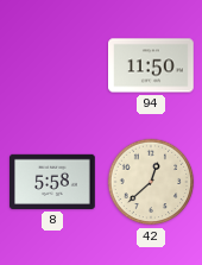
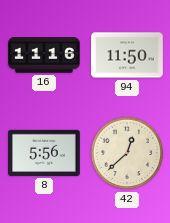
16: none -> 11:16
8: 5:58 -> 5:56
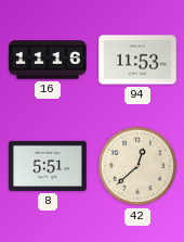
94: 11:50 -> 11:53
8: 5:56 -> 5:51
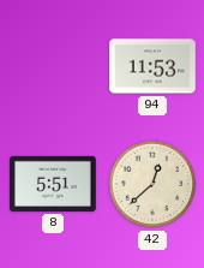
16: 11:16 -> none
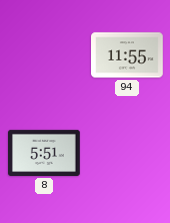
94: 11:53 -> 11:55
42: 12:38 -> none
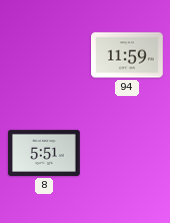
94: 11:55 -> 11:59
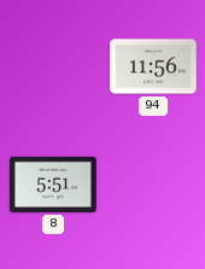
94: 11:59 -> 11:56
